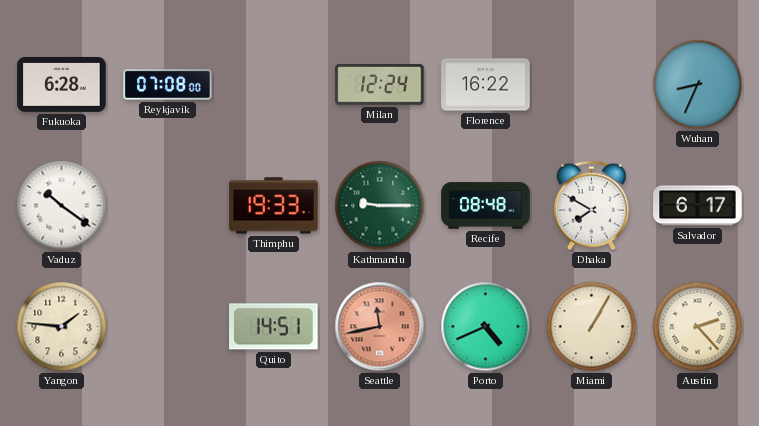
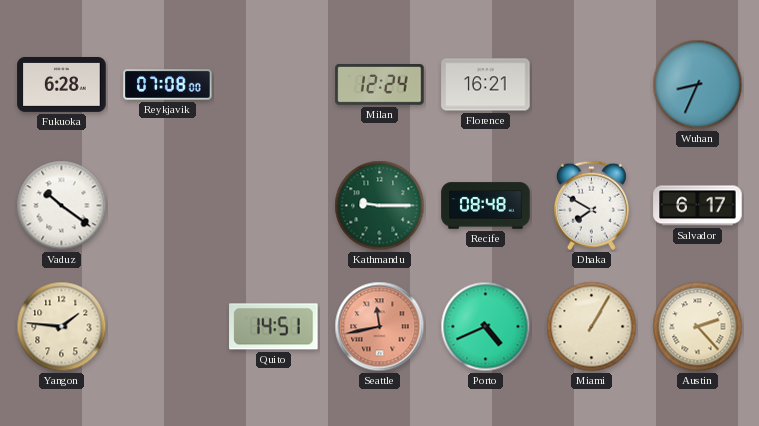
Florence: 16:22 -> 16:21
Thimphu: 19:33 -> none
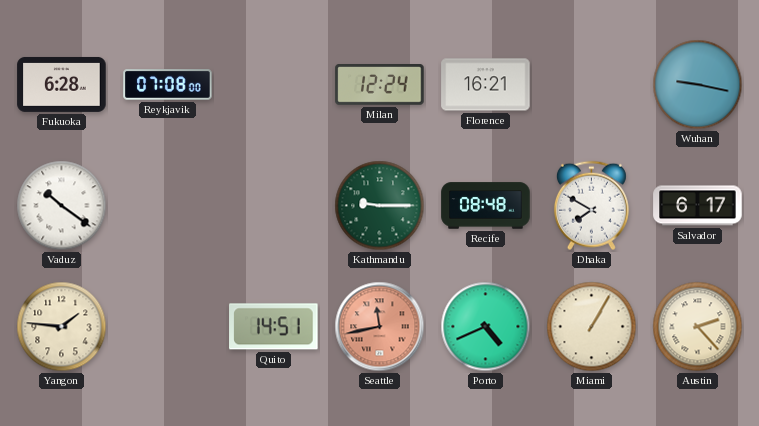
Wuhan: 8:34 -> 9:17
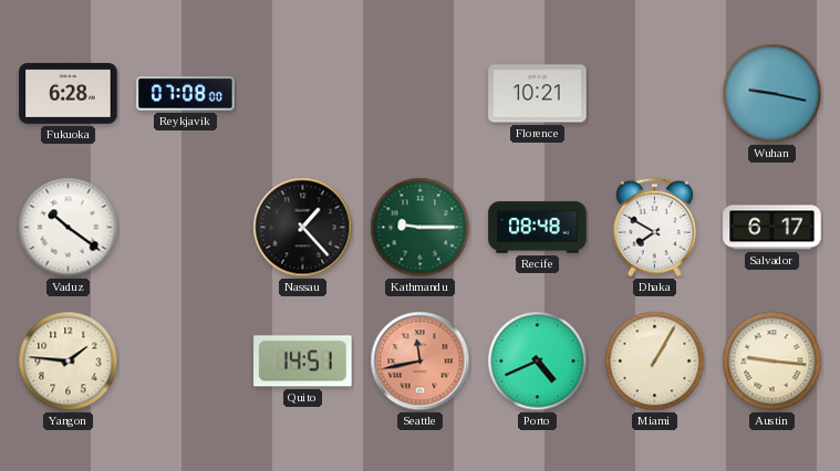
Milan: 12:24 -> none
Florence: 16:21 -> 10:21
Nassau: none -> 1:23
Austin: 2:23 -> 9:16
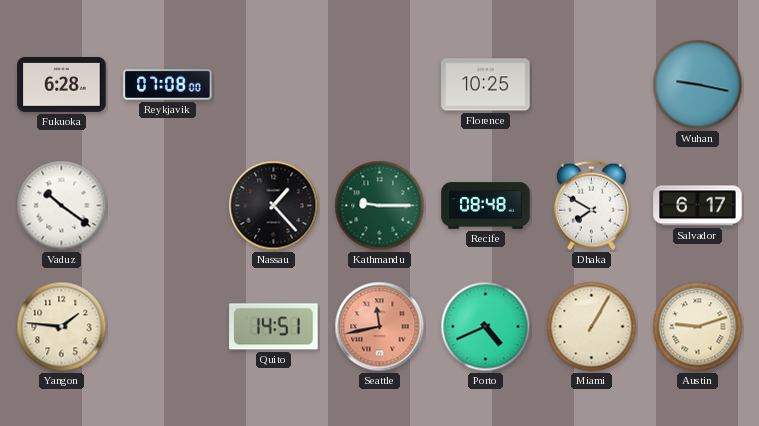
Florence: 10:21 -> 10:25
Austin: 9:16 -> 9:12
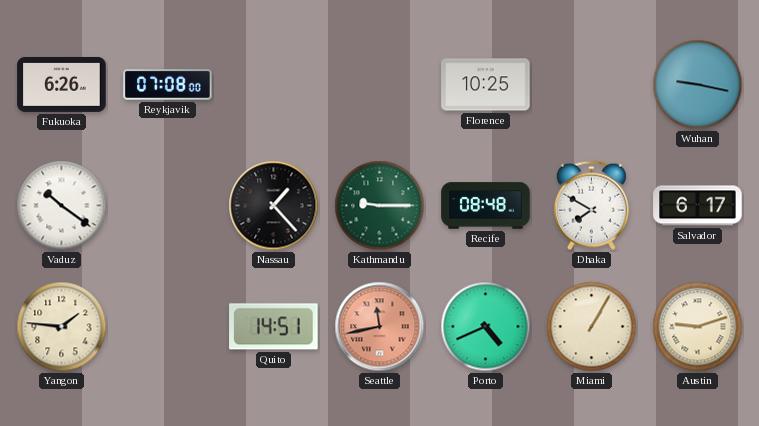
Fukuoka: 6:28 -> 6:26
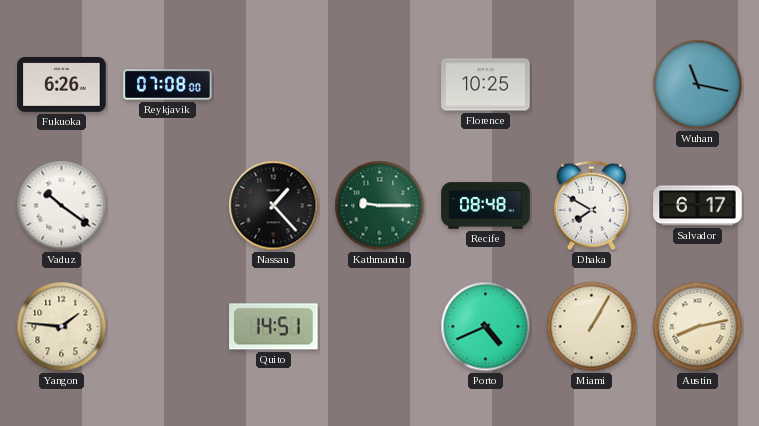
Wuhan: 9:17 -> 11:17
Seattle: 11:43 -> none
Austin: 9:12 -> 8:13
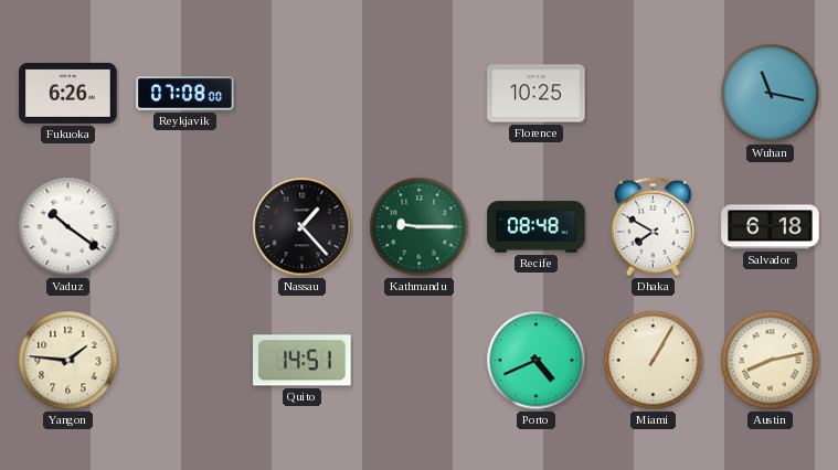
Salvador: 6:17 -> 6:18
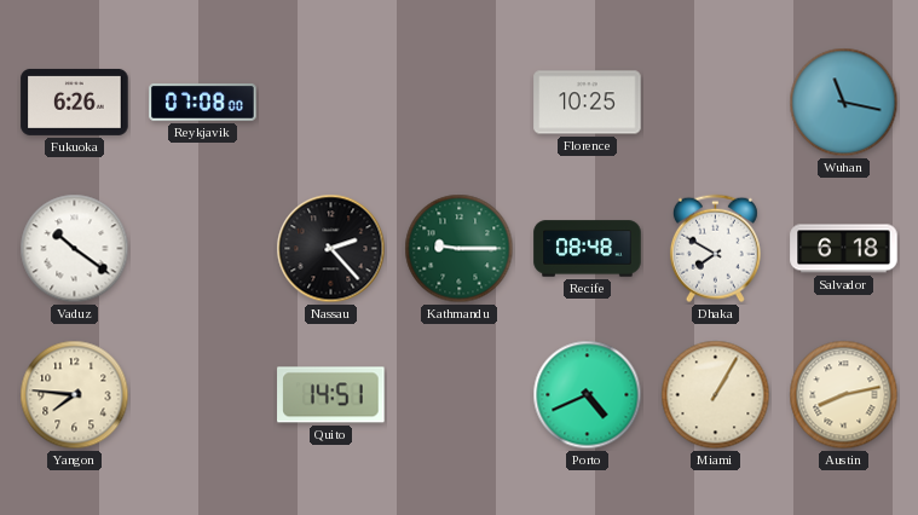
Nassau: 1:23 -> 2:23
Yangon: 1:46 -> 7:46
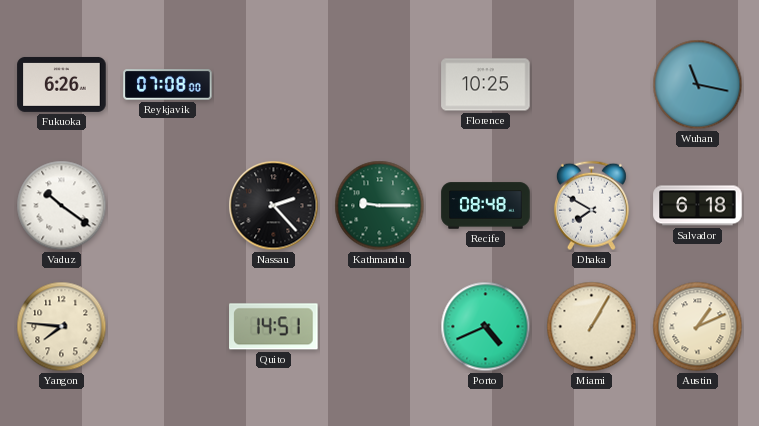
Austin: 8:13 -> 1:11
